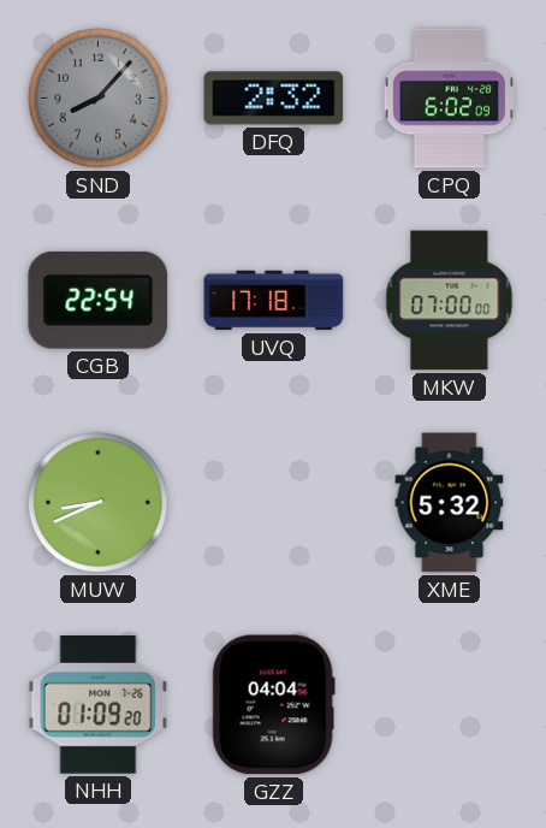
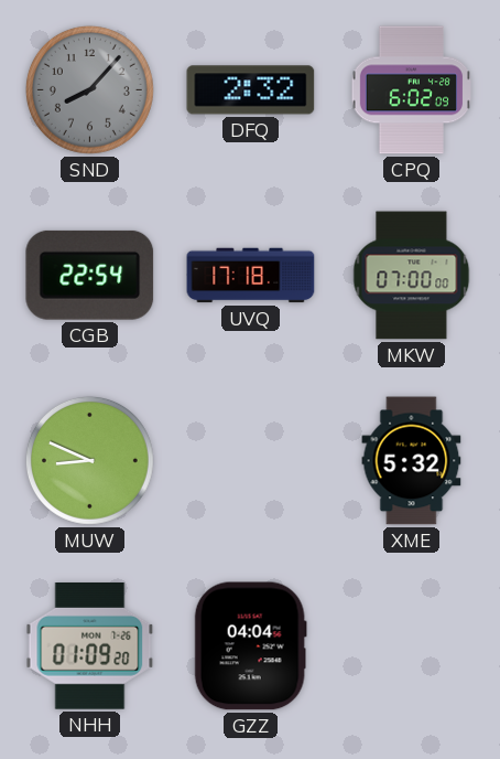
MUW: 8:41 -> 8:49
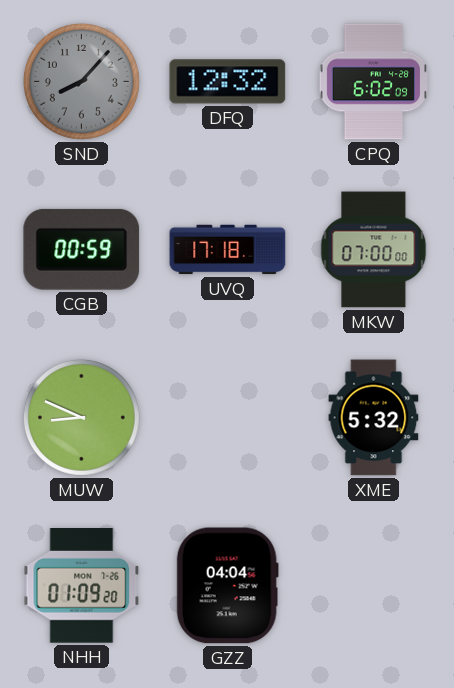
DFQ: 2:32 -> 12:32
CGB: 22:54 -> 00:59
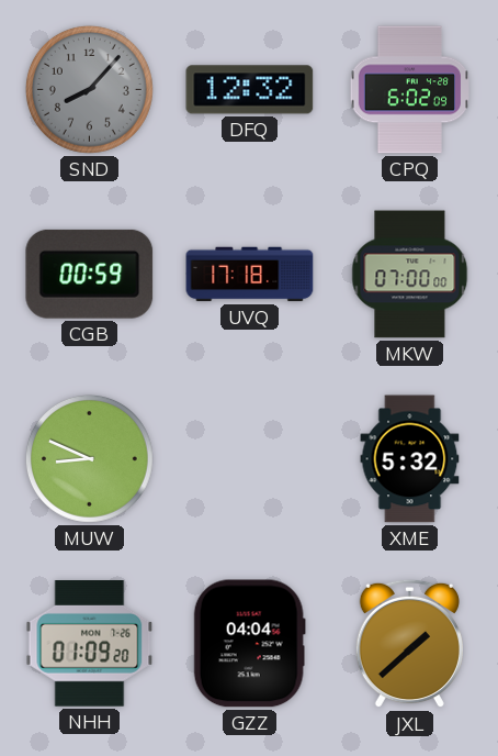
JXL: none -> 1:38
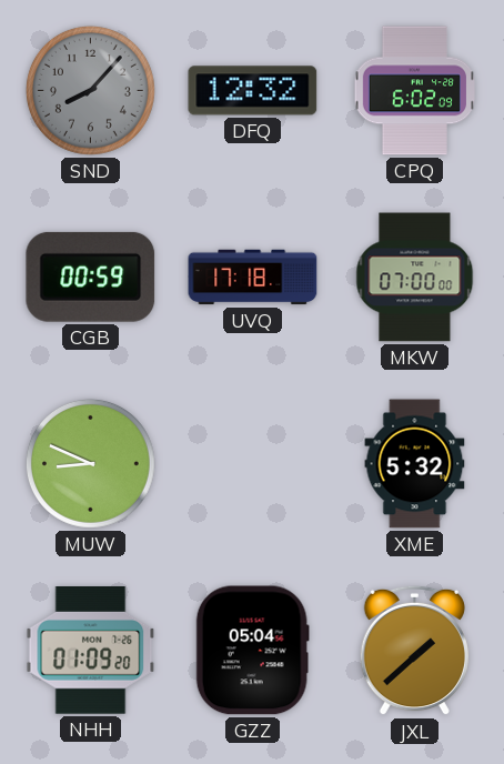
GZZ: 04:04 -> 05:04
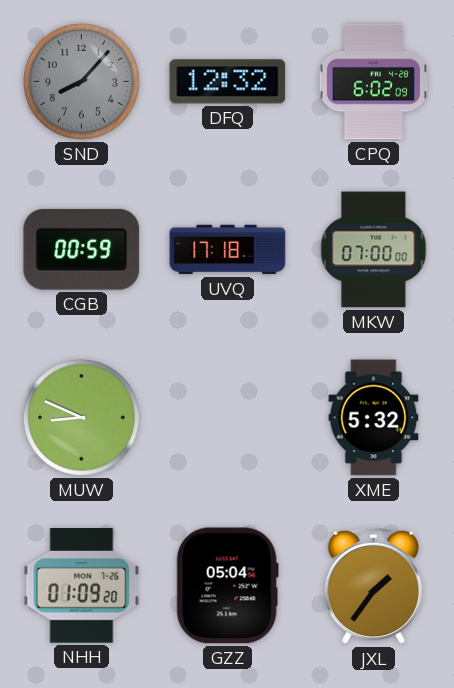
JXL: 1:38 -> 1:36
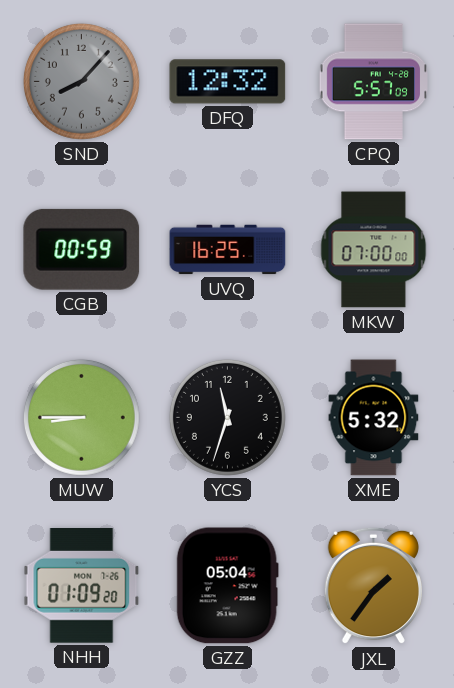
CPQ: 6:02 -> 5:57
UVQ: 17:18 -> 16:25
MUW: 8:49 -> 8:45
YCS: none -> 11:33
